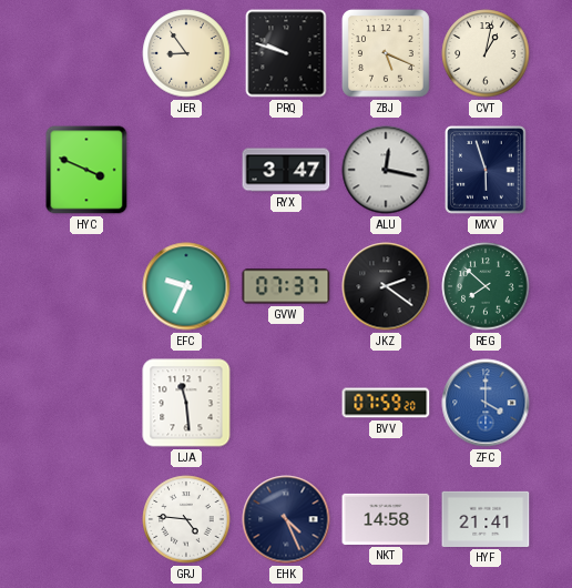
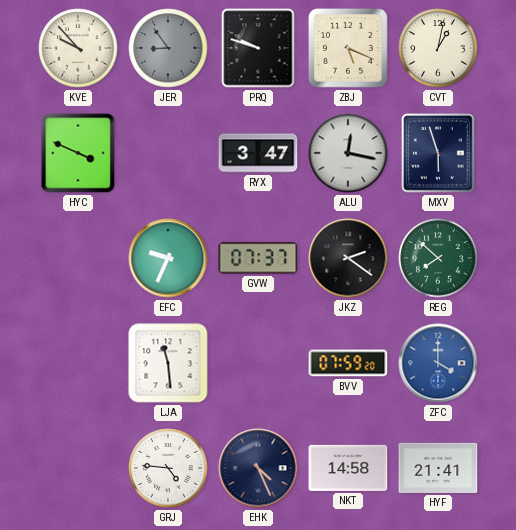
KVE: none -> 9:53
JER dial: cream -> grey
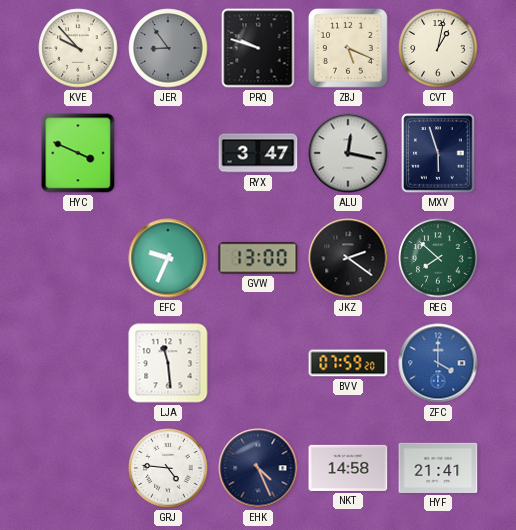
GVW: 07:37 -> 13:00
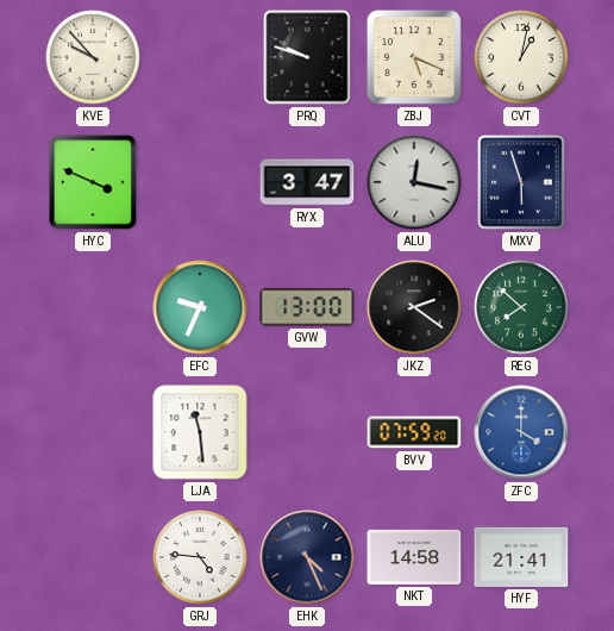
JER: 8:54 -> none
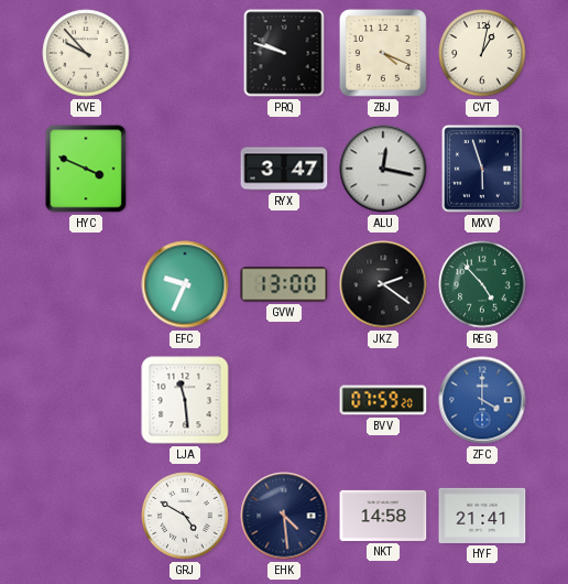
ZBJ: 5:19 -> 4:19
REG: 7:52 -> 4:53
GRJ: 4:46 -> 4:50
EHK: 4:26 -> 4:29
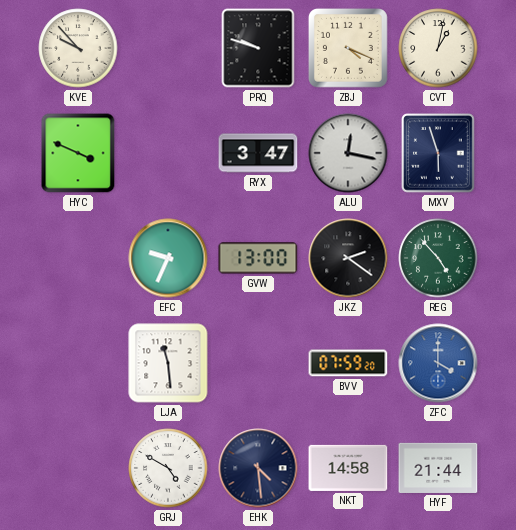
HYF: 21:41 -> 21:44
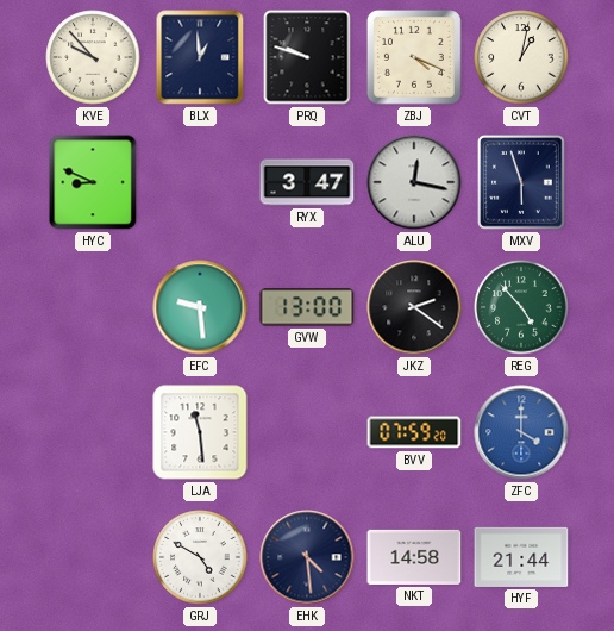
BLX: none -> 12:59
HYC: 3:49 -> 8:49
EFC: 9:34 -> 9:29
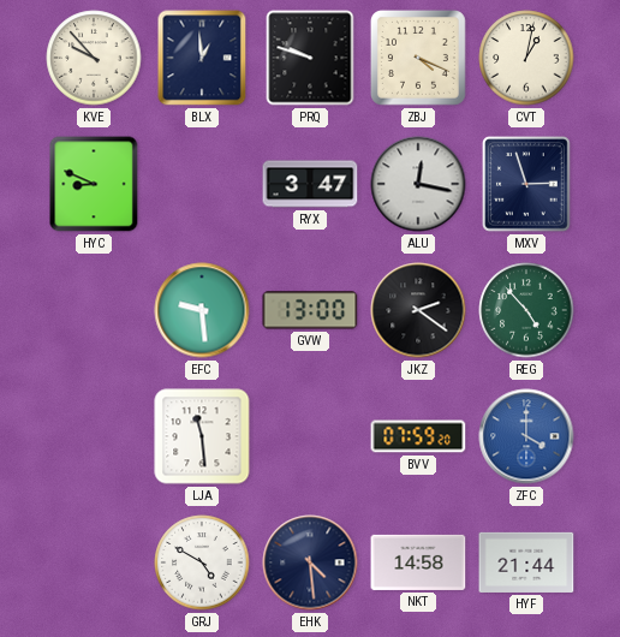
MXV: 5:57 -> 2:57
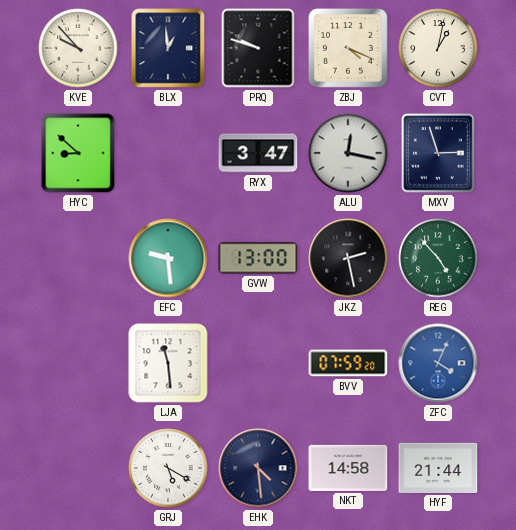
HYC: 8:49 -> 8:52
JKZ: 2:21 -> 2:28
ZFC: 4:00 -> 4:04
GRJ: 4:50 -> 5:20
